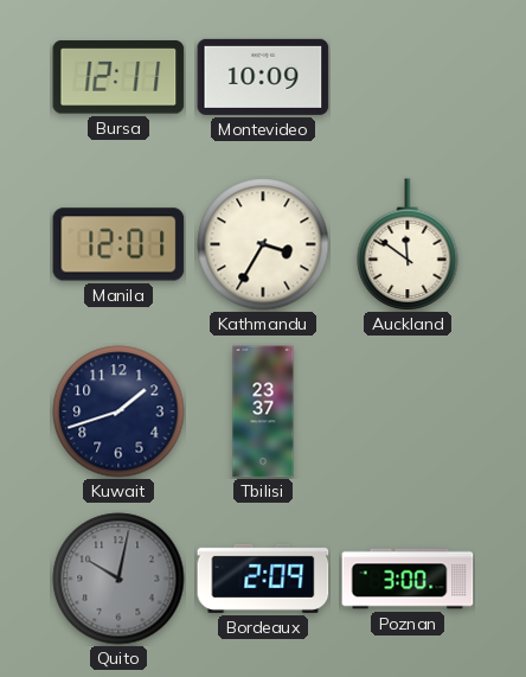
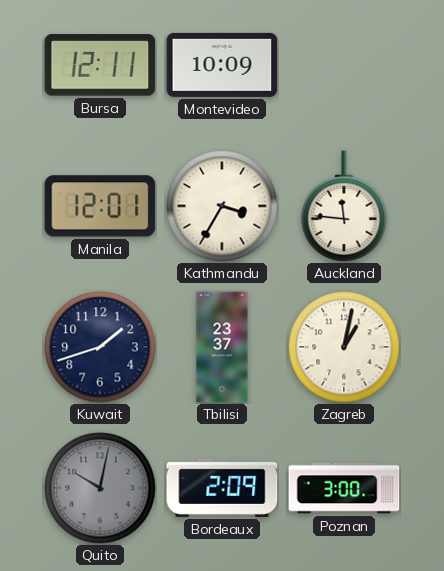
Auckland: 11:51 -> 11:46
Zagreb: none -> 1:02
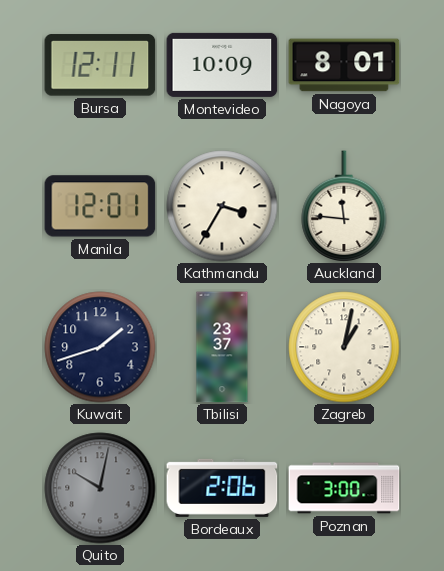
Nagoya: none -> 8:01
Bordeaux: 2:09 -> 2:06
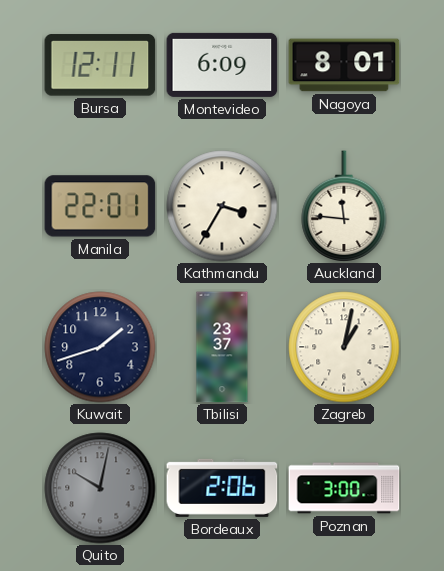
Montevideo: 10:09 -> 6:09
Manila: 12:01 -> 22:01
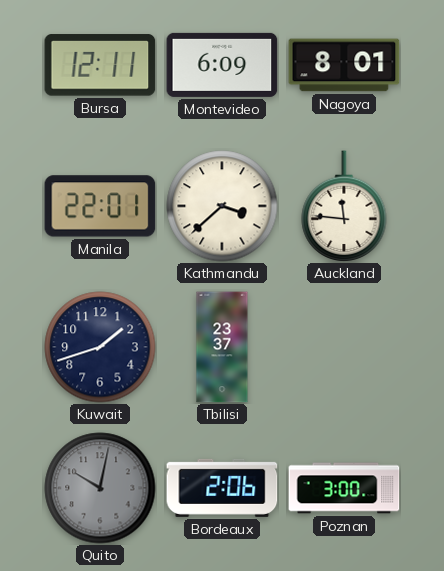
Kathmandu: 3:35 -> 3:38
Zagreb: 1:02 -> none
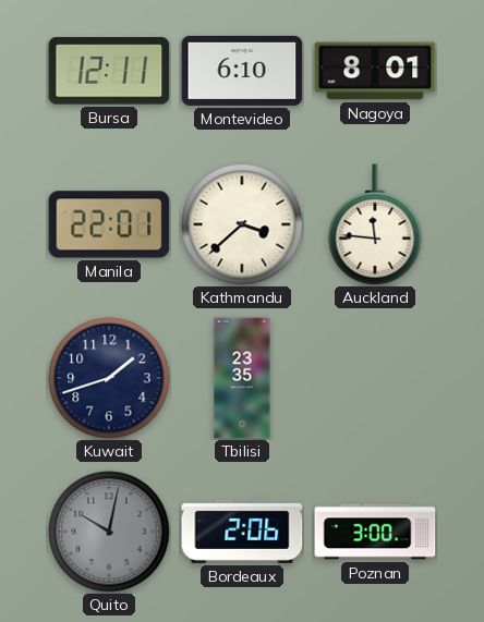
Montevideo: 6:09 -> 6:10
Tbilisi: 23:37 -> 23:35
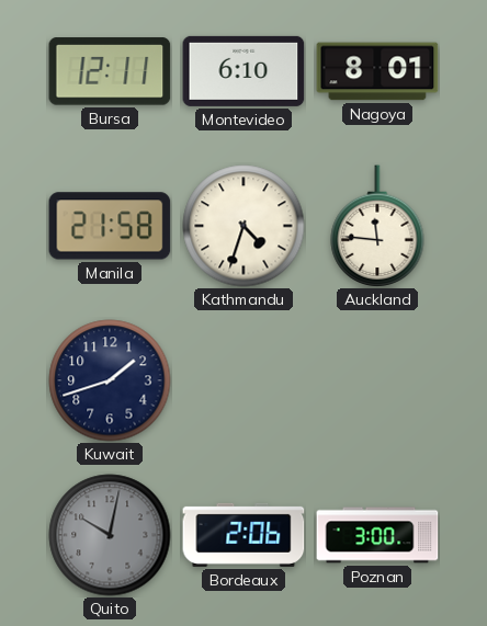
Manila: 22:01 -> 21:58
Kathmandu: 3:38 -> 4:33
Tbilisi: 23:35 -> none
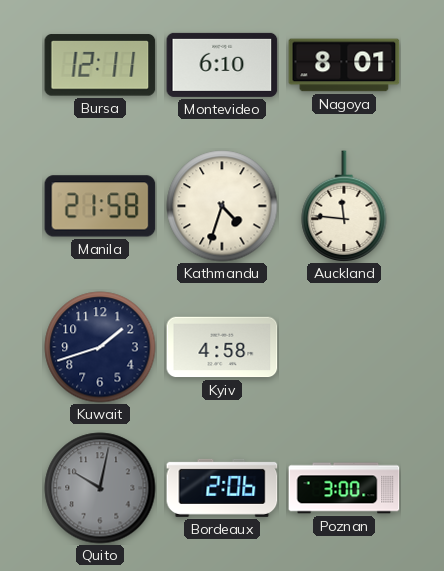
Kyiv: none -> 4:58
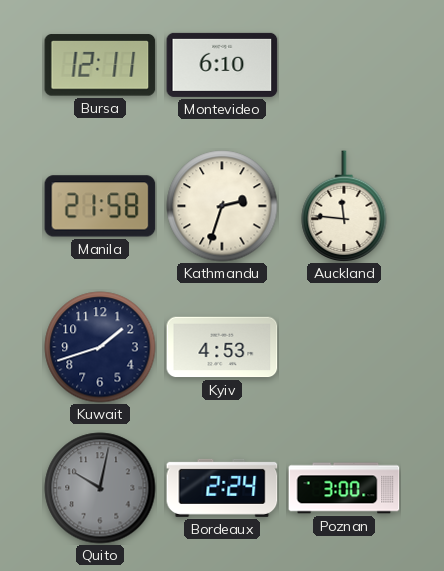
Nagoya: 8:01 -> none
Kathmandu: 4:33 -> 2:33
Kyiv: 4:58 -> 4:53
Bordeaux: 2:06 -> 2:24
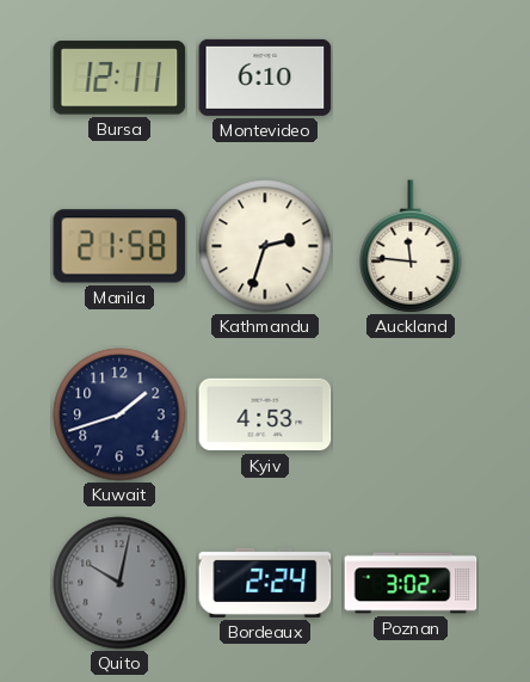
Poznan: 3:00 -> 3:02
